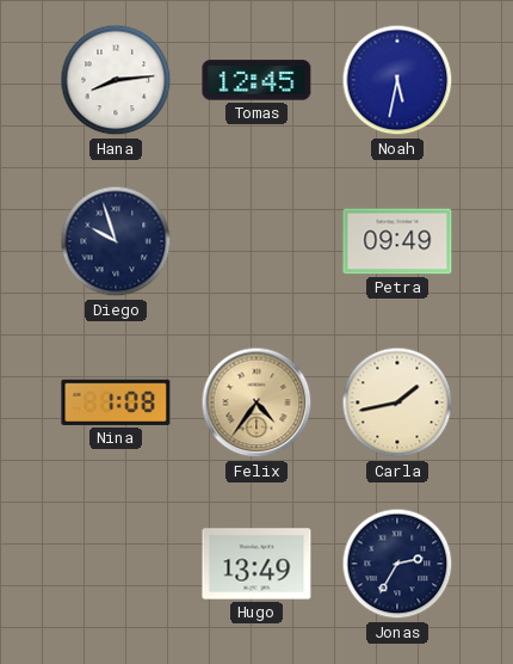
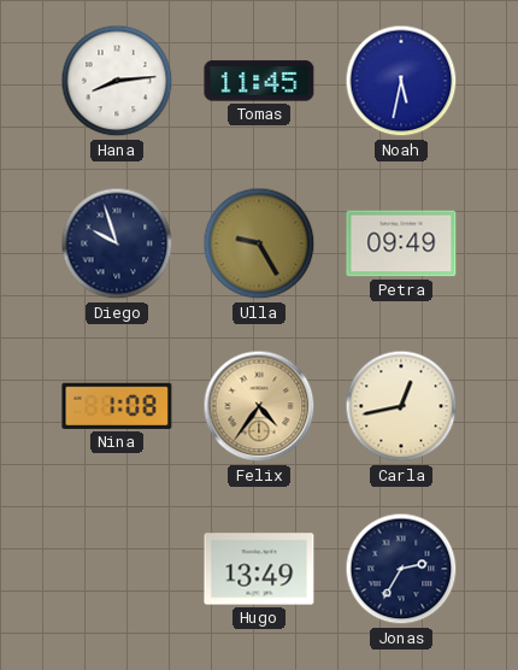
Tomas: 12:45 -> 11:45
Ulla: none -> 9:25
Carla: 1:43 -> 12:43
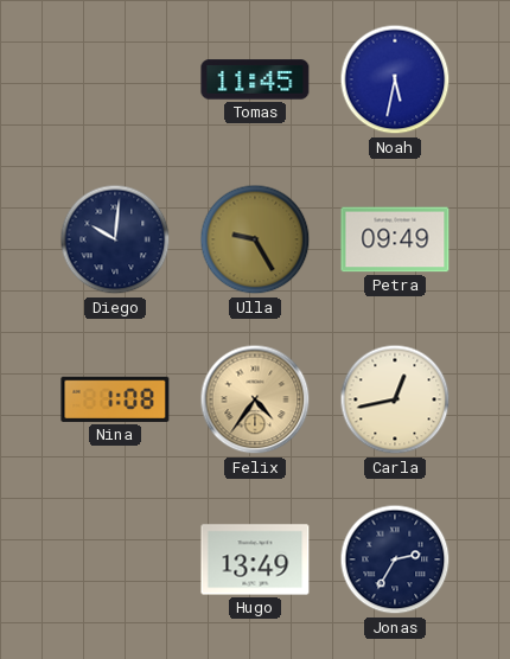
Hana: 8:14 -> none
Diego: 9:57 -> 10:01
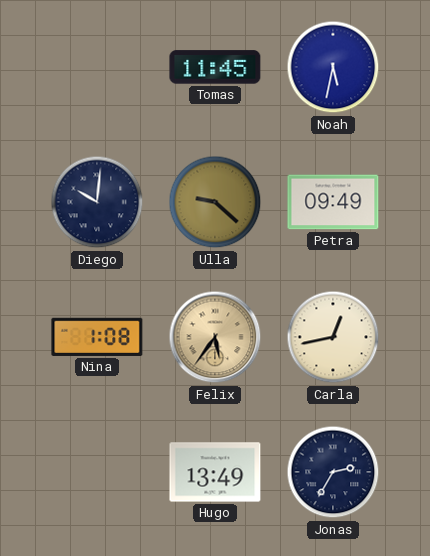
Ulla: 9:25 -> 9:22
Felix: 4:36 -> 5:36
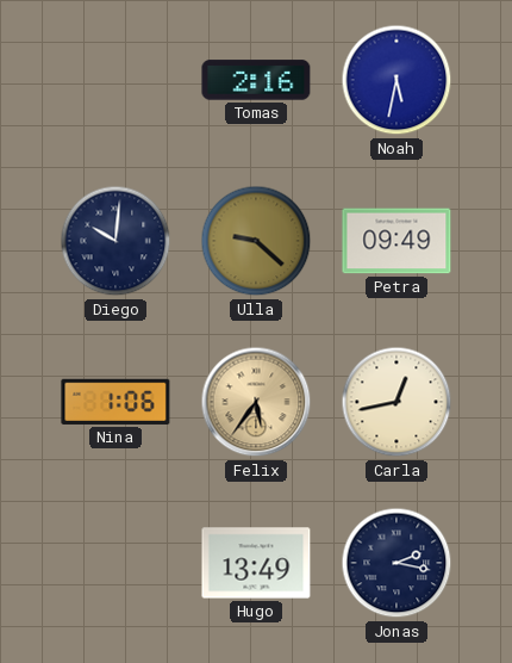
Tomas: 11:45 -> 2:16
Nina: 1:08 -> 1:06
Jonas: 2:35 -> 2:17
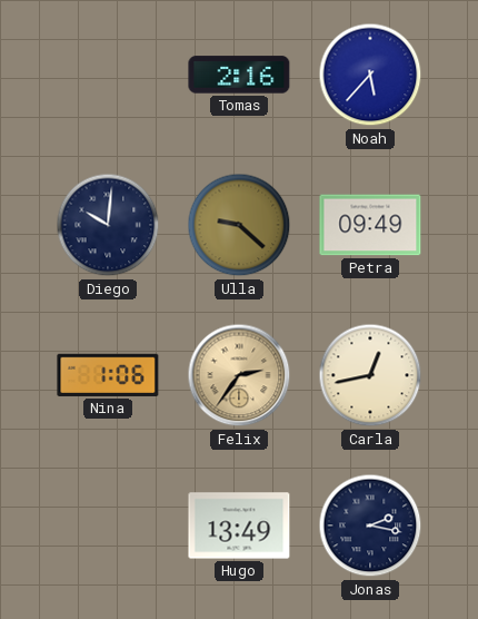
Noah: 5:32 -> 5:37
Felix: 5:36 -> 2:36
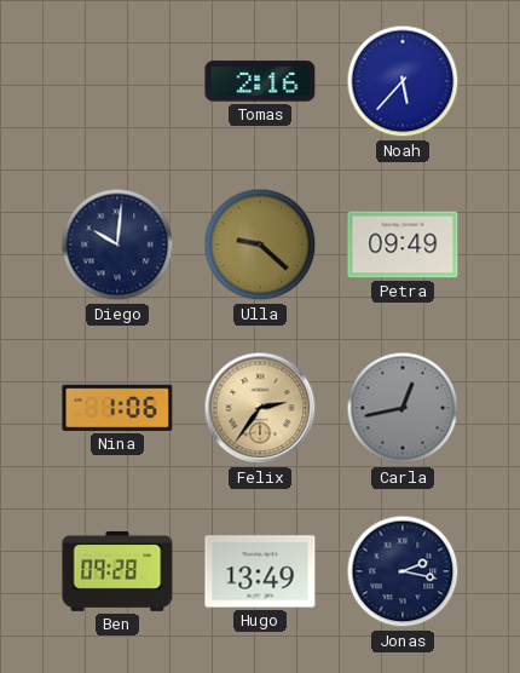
Carla dial: cream -> grey
Ben: none -> 09:28
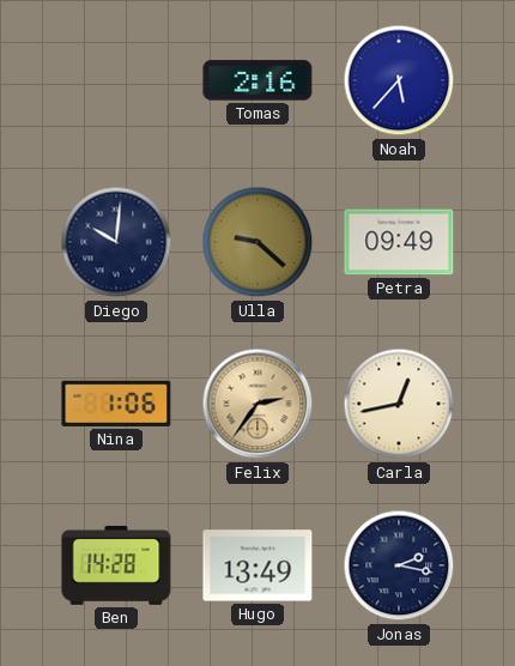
Carla dial: grey -> cream
Ben: 09:28 -> 14:28
